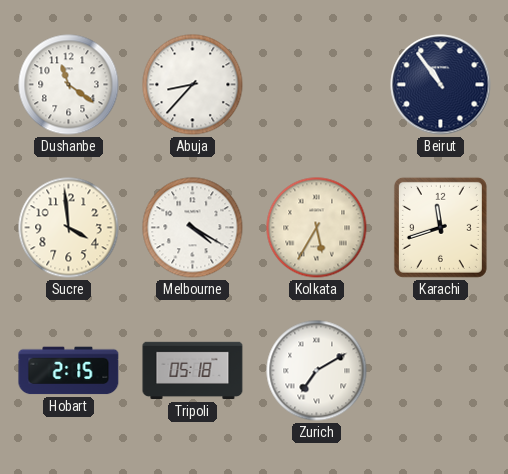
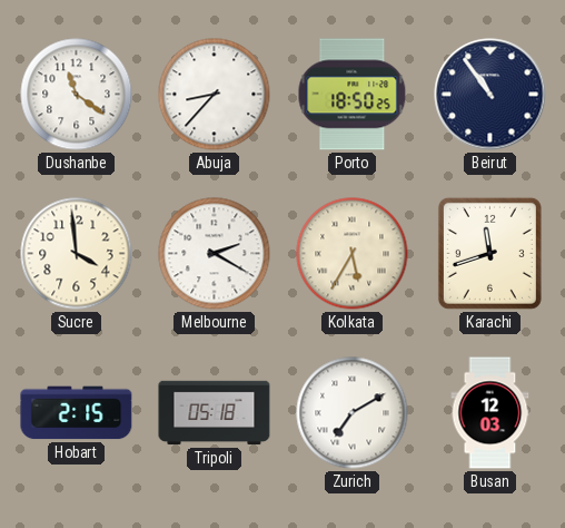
Porto: none -> 18:50
Melbourne: 4:20 -> 2:20
Busan: none -> 12:03
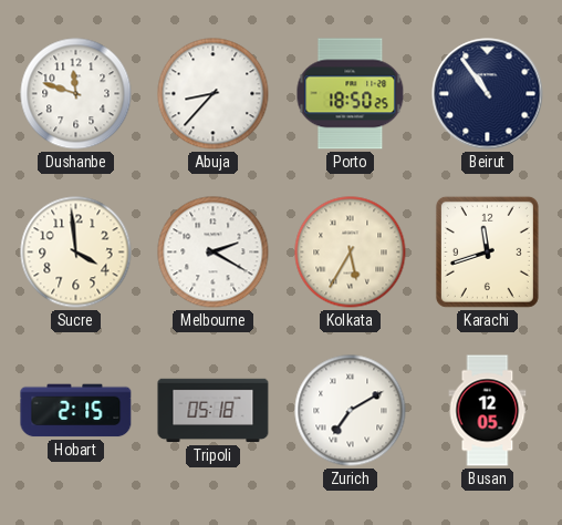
Dushanbe: 11:21 -> 11:48
Busan: 12:03 -> 12:05
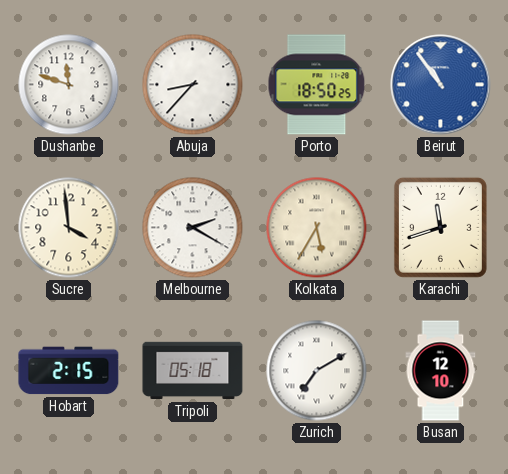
Beirut dial: navy -> blue
Busan: 12:05 -> 12:10
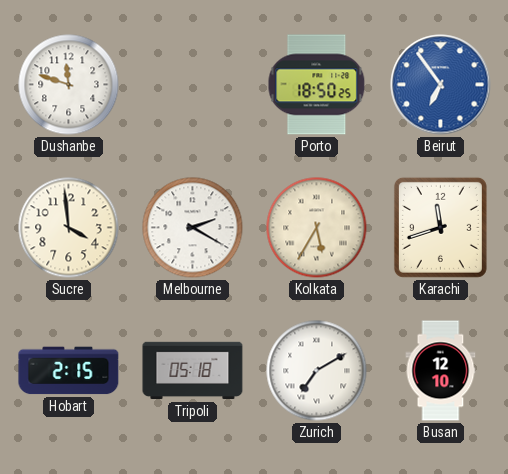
Abuja: 8:37 -> none
Beirut: 10:54 -> 6:54
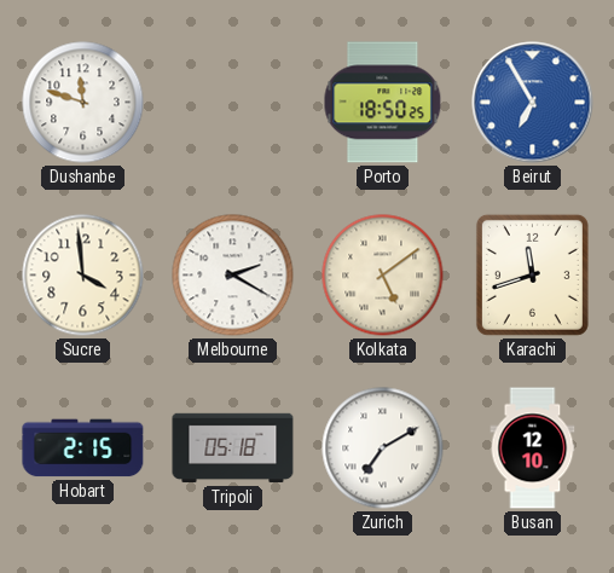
Beirut: 6:54 -> 6:55
Kolkata: 5:35 -> 5:09
